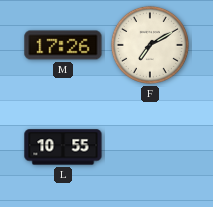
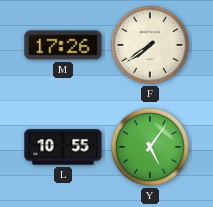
F: 7:10 -> 7:39
Y: none -> 5:06
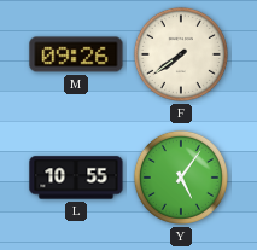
M: 17:26 -> 09:26
